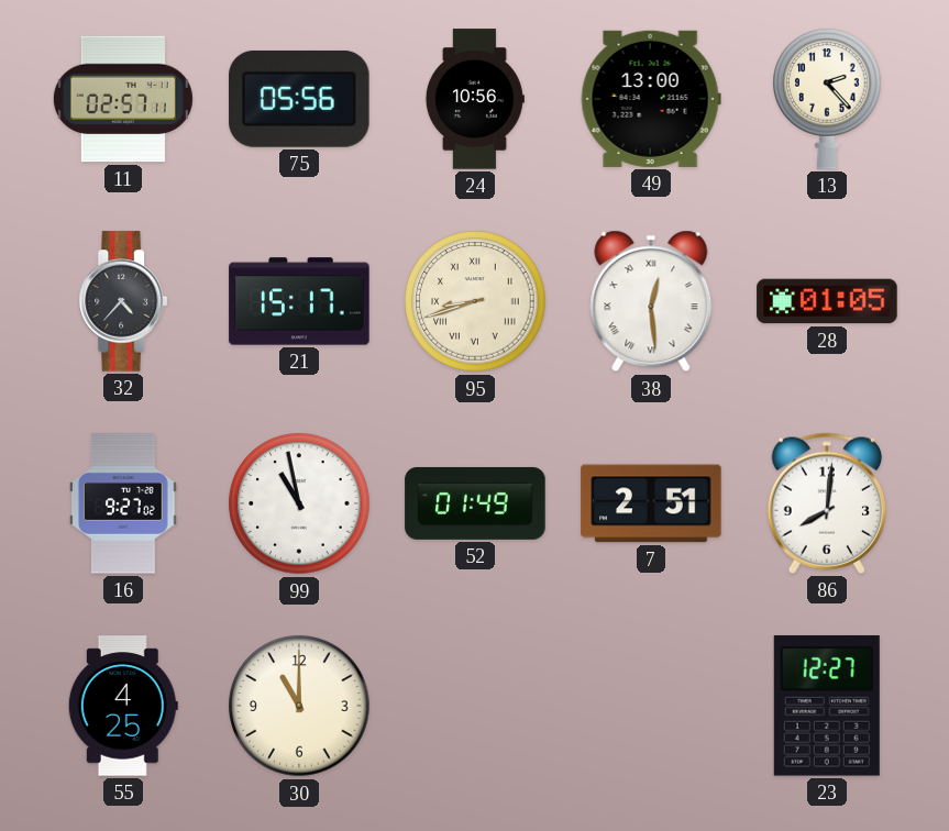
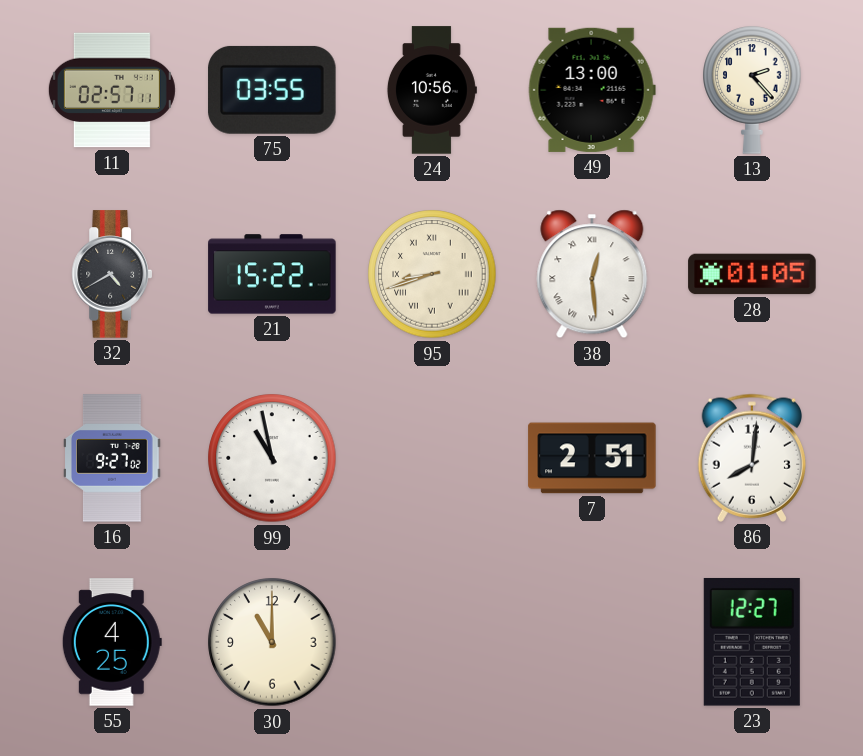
75: 05:56 -> 03:55
32: 4:37 -> 4:40
21: 15:17 -> 15:22
52: 01:49 -> none
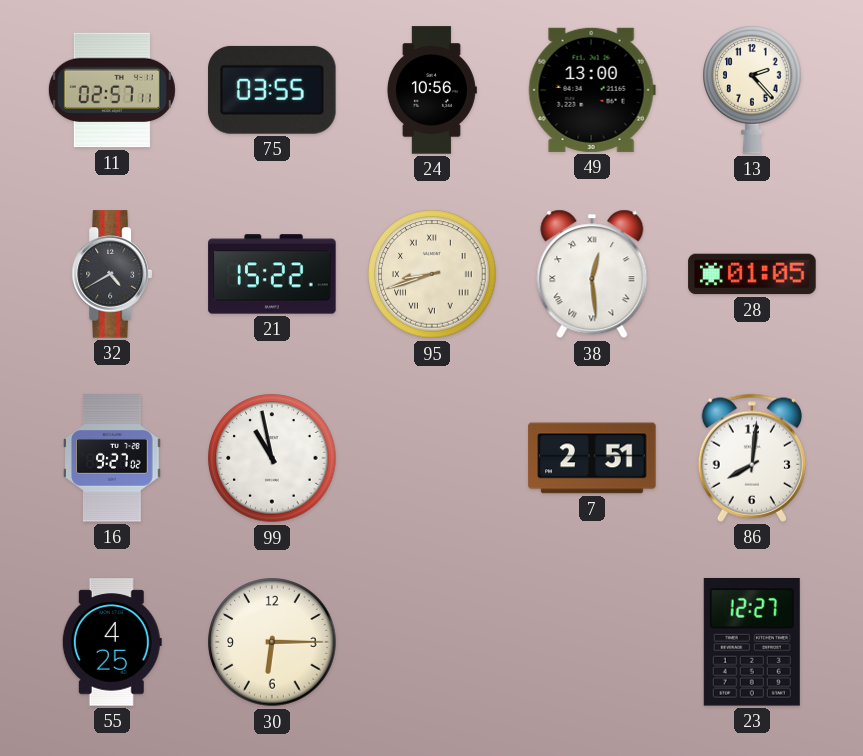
30: 11:00 -> 6:15
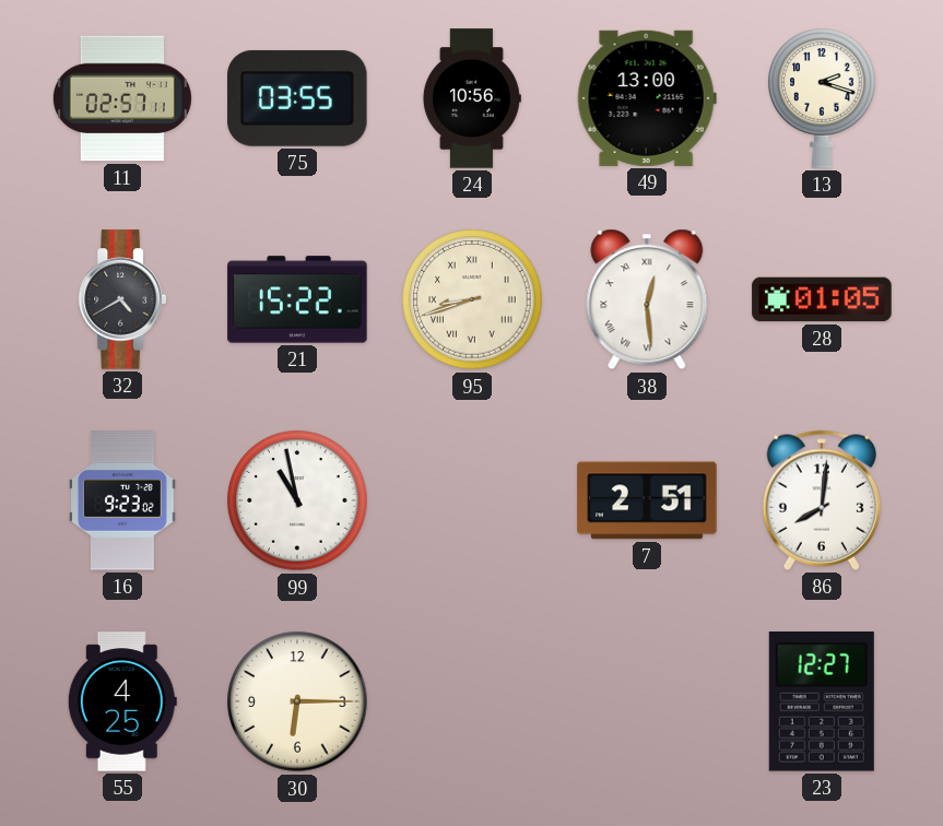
13: 2:23 -> 2:18
16: 9:27 -> 9:23
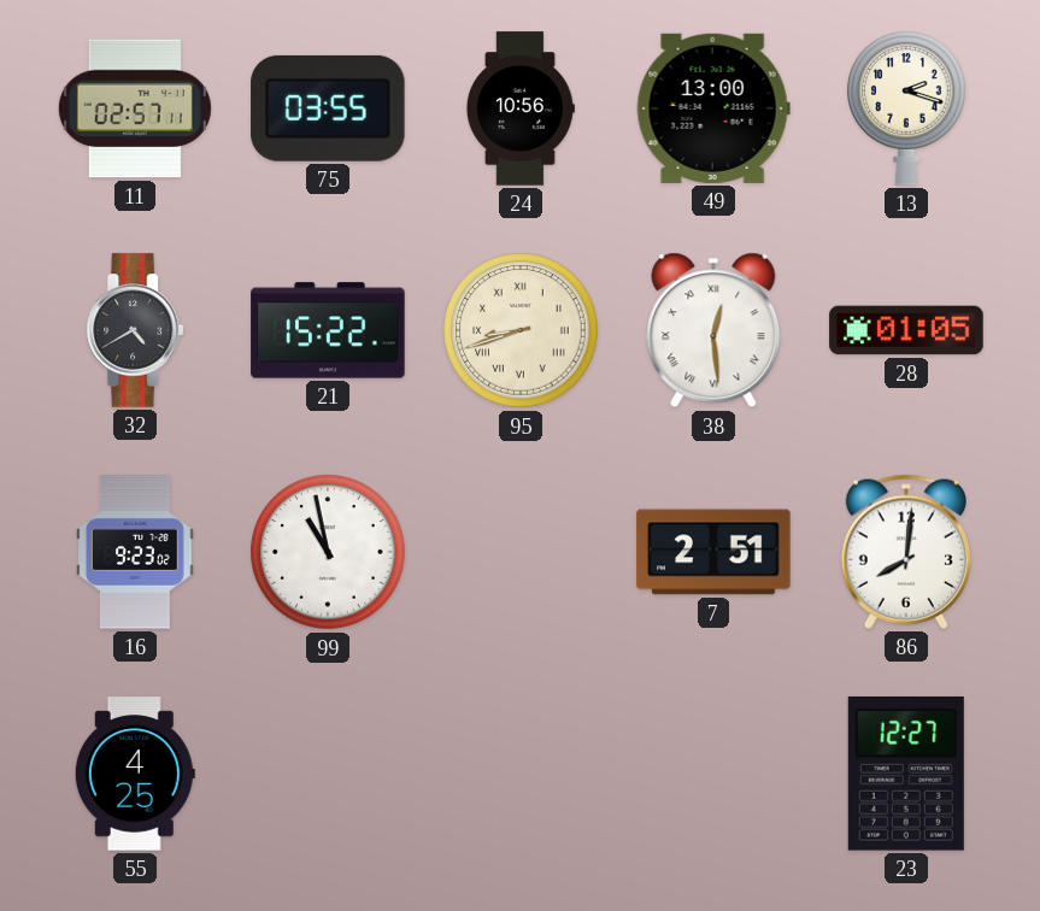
30: 6:15 -> none
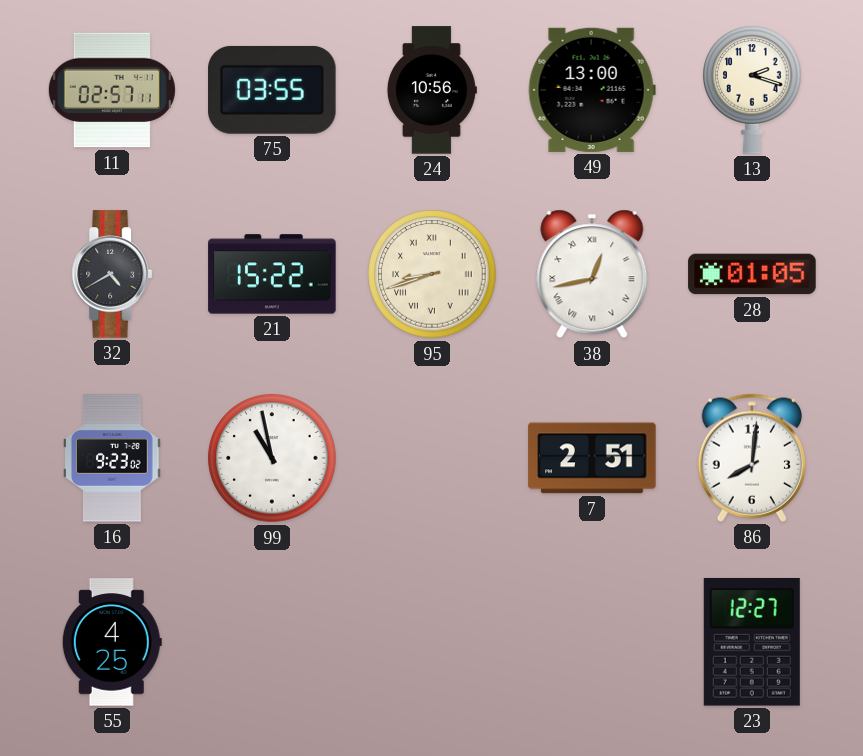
38: 12:29 -> 12:43
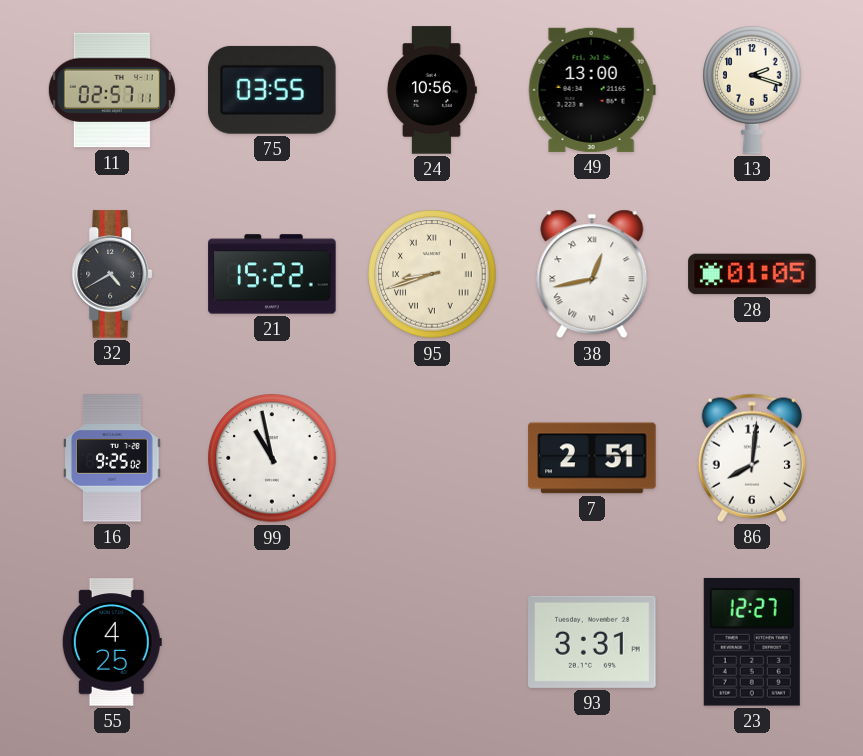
16: 9:23 -> 9:25
93: none -> 3:31
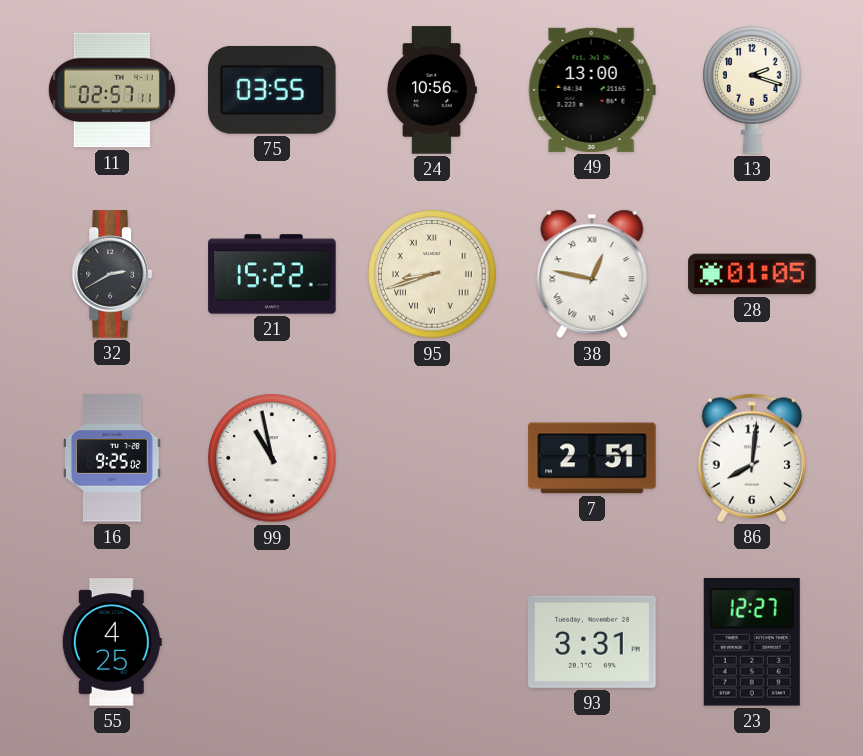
32: 4:40 -> 2:40
38: 12:43 -> 12:47
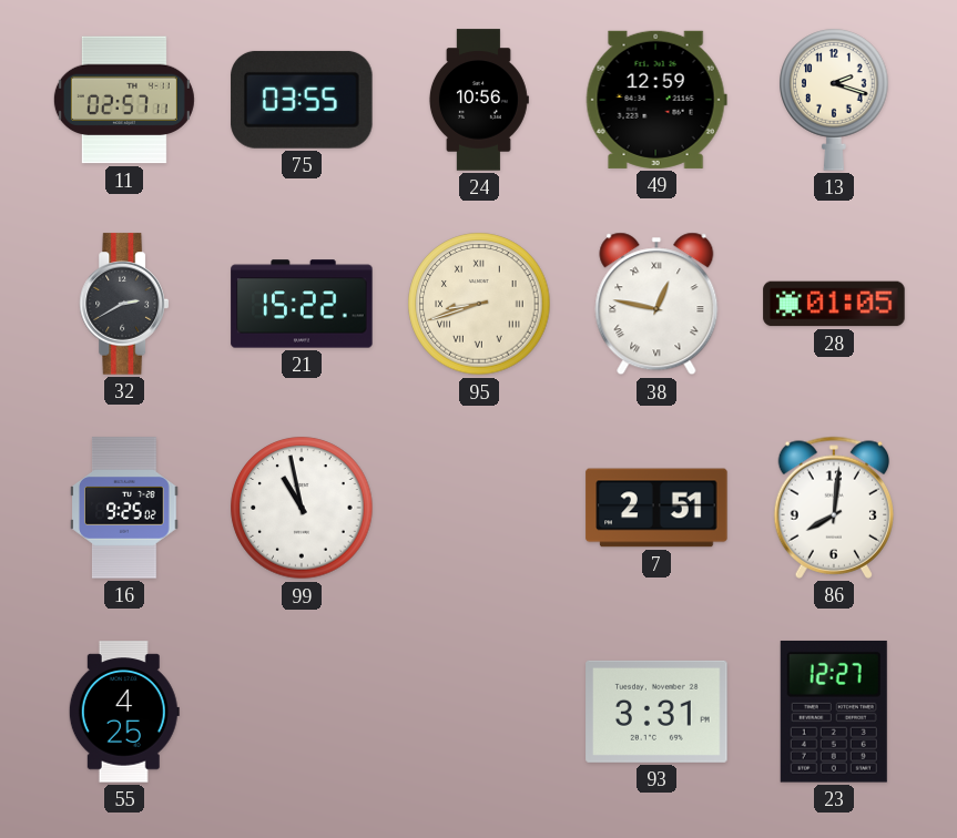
49: 13:00 -> 12:59
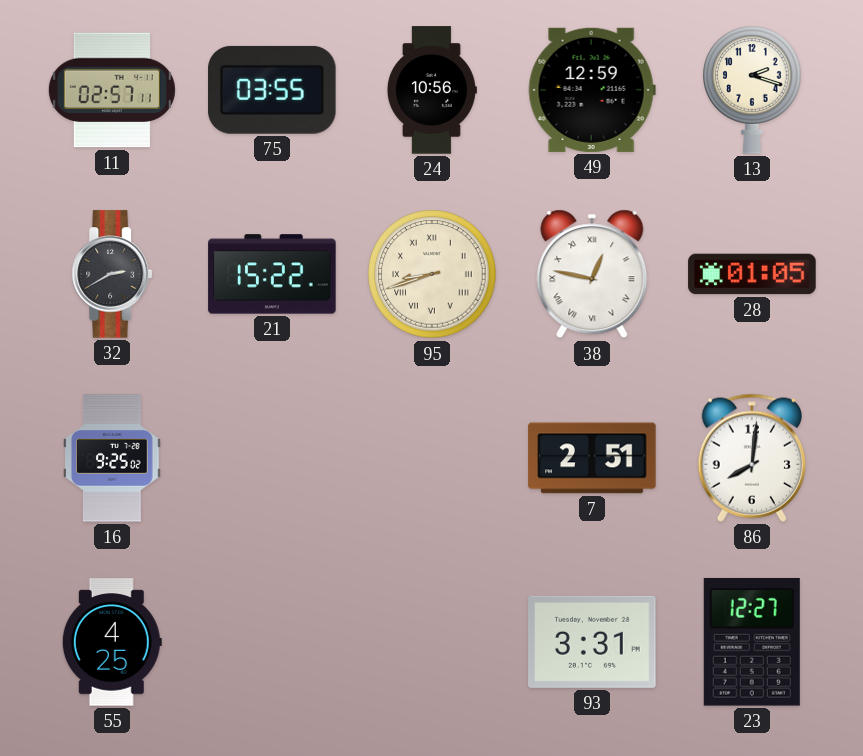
99: 10:58 -> none
